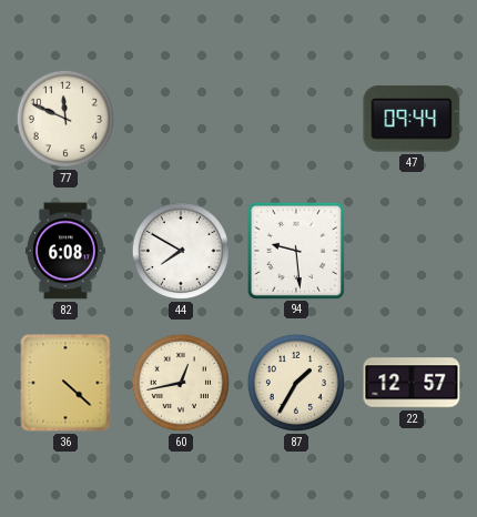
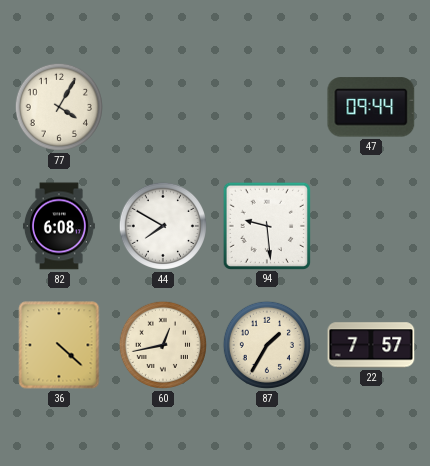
77: 11:49 -> 4:05
22: 12:57 -> 7:57
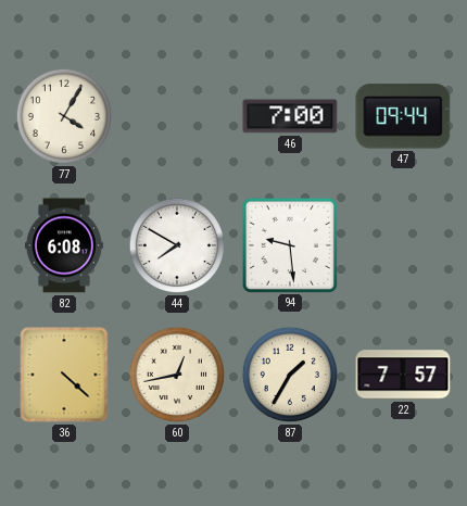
46: none -> 7:00
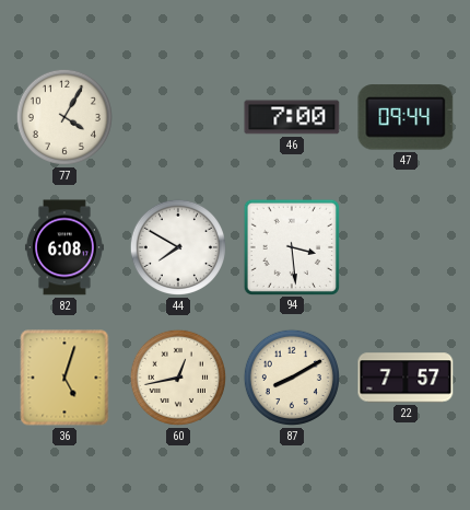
94: 9:29 -> 3:29
36: 4:22 -> 5:03
87: 1:35 -> 8:10
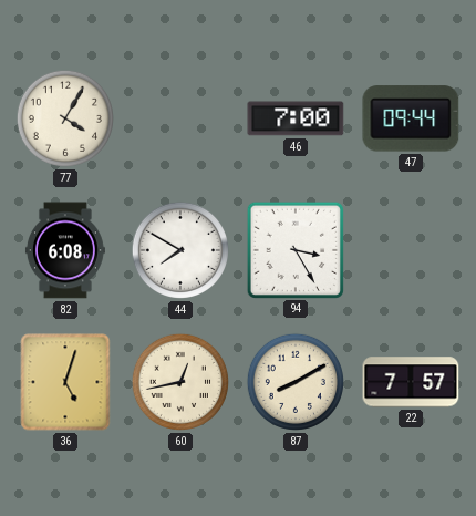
94: 3:29 -> 3:25
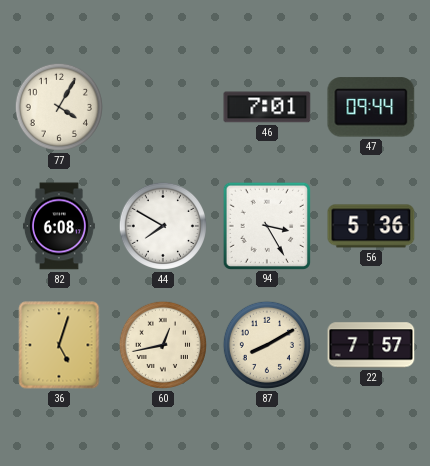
46: 7:00 -> 7:01
56: none -> 5:36
